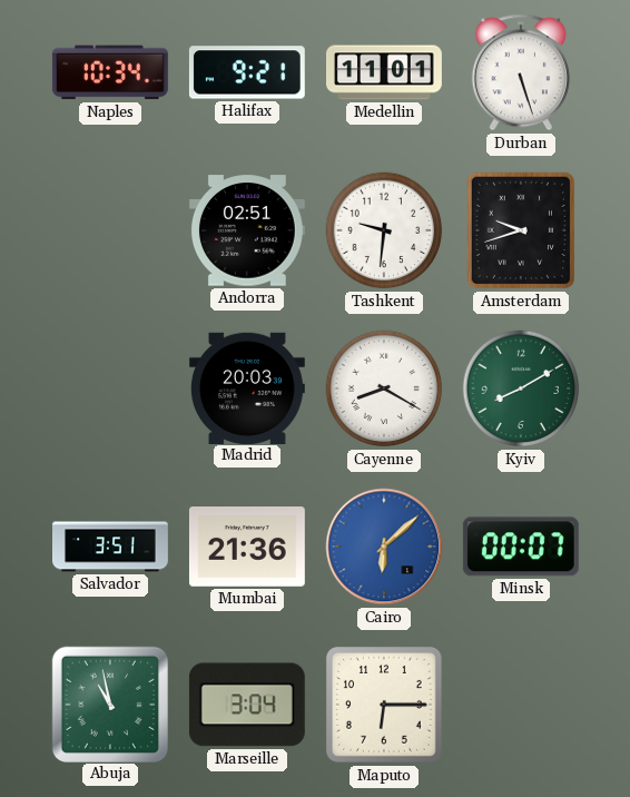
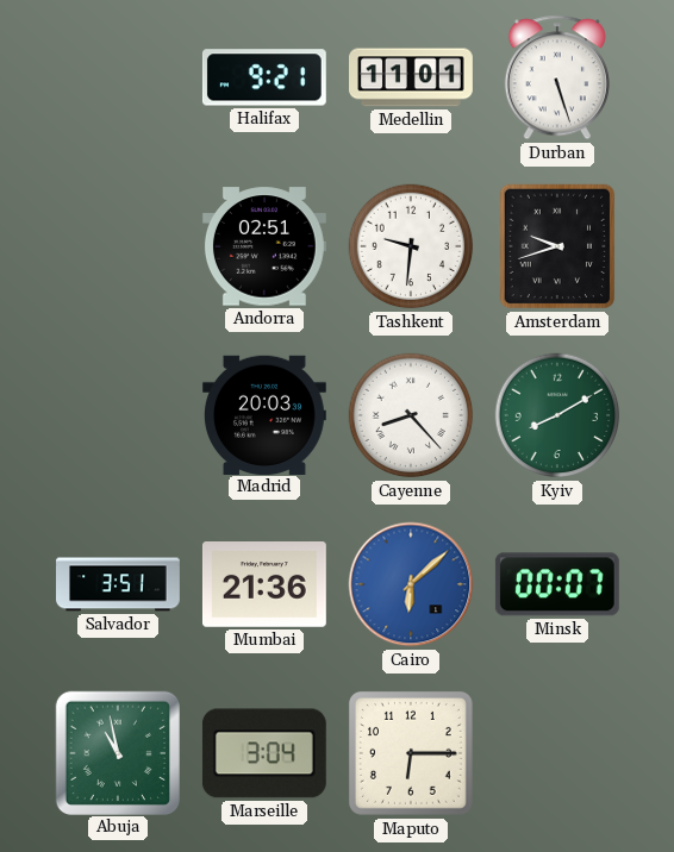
Naples: 10:34 -> none
Cayenne: 8:20 -> 8:23
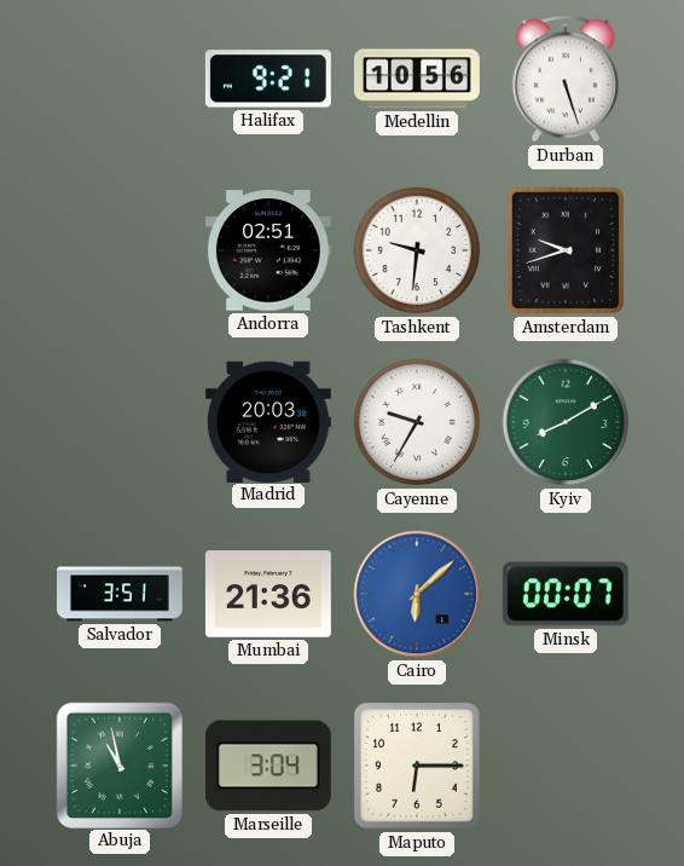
Medellin: 11:01 -> 10:56
Cayenne: 8:23 -> 9:35
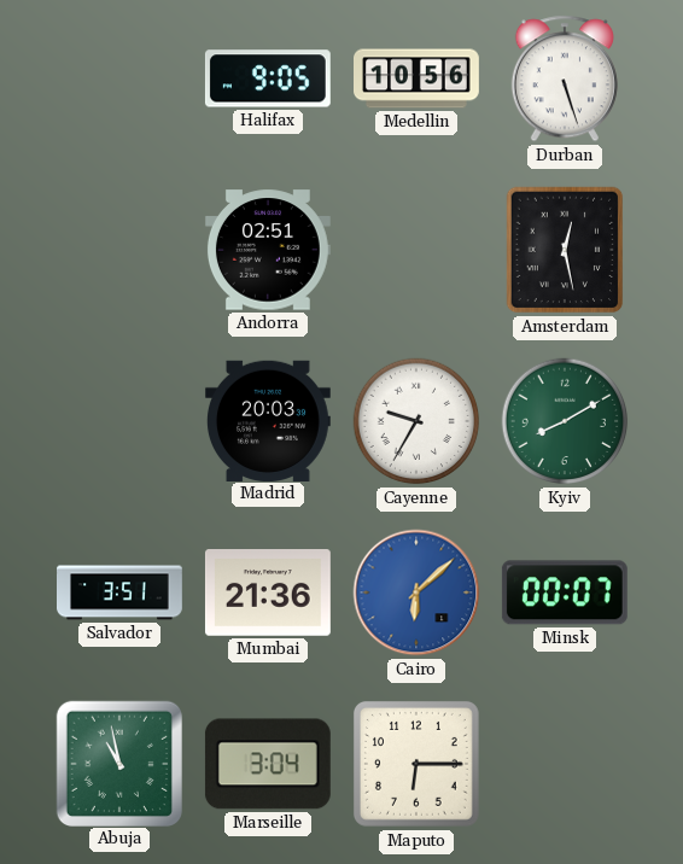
Halifax: 9:21 -> 9:05
Tashkent: 9:31 -> none
Amsterdam: 9:42 -> 12:28
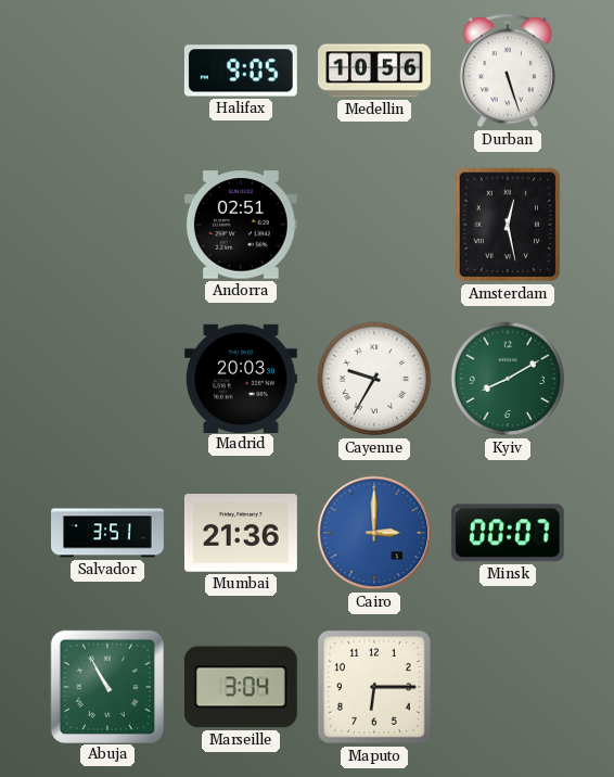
Cairo: 6:08 -> 3:00
Abuja: 10:58 -> 10:55
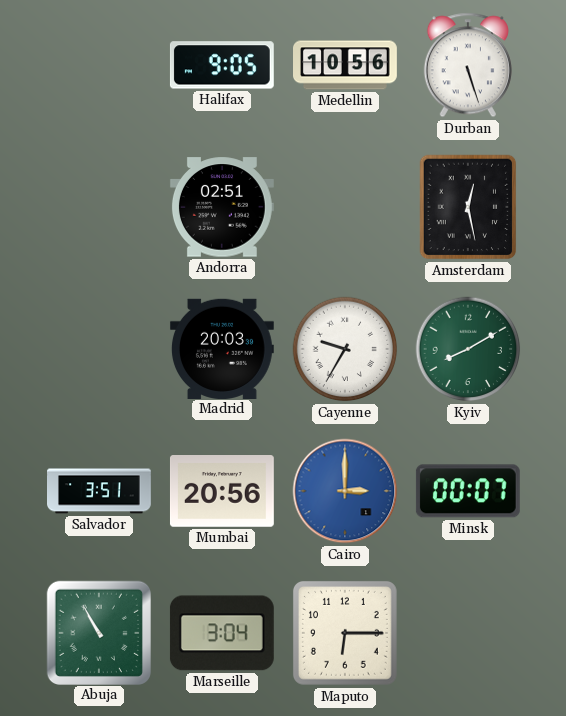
Mumbai: 21:36 -> 20:56
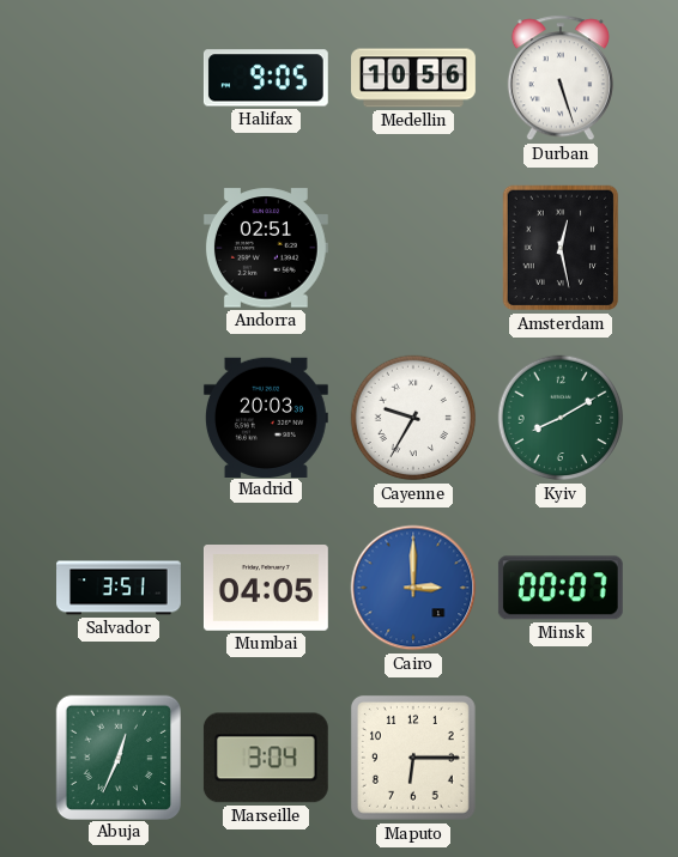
Mumbai: 20:56 -> 04:05
Abuja: 10:55 -> 12:34
